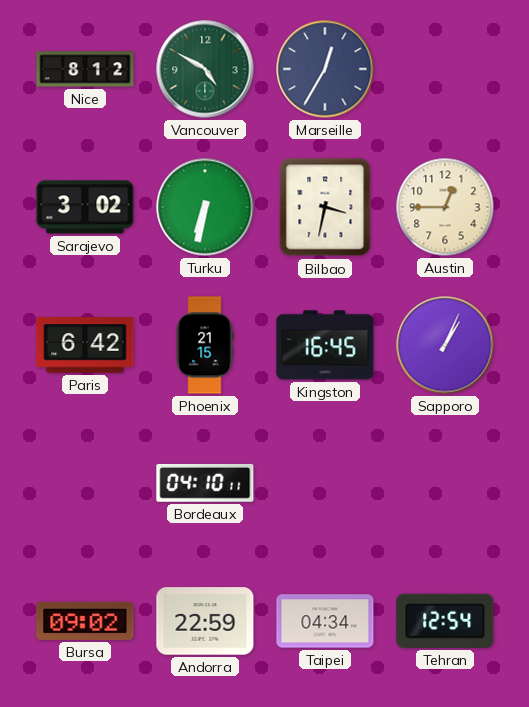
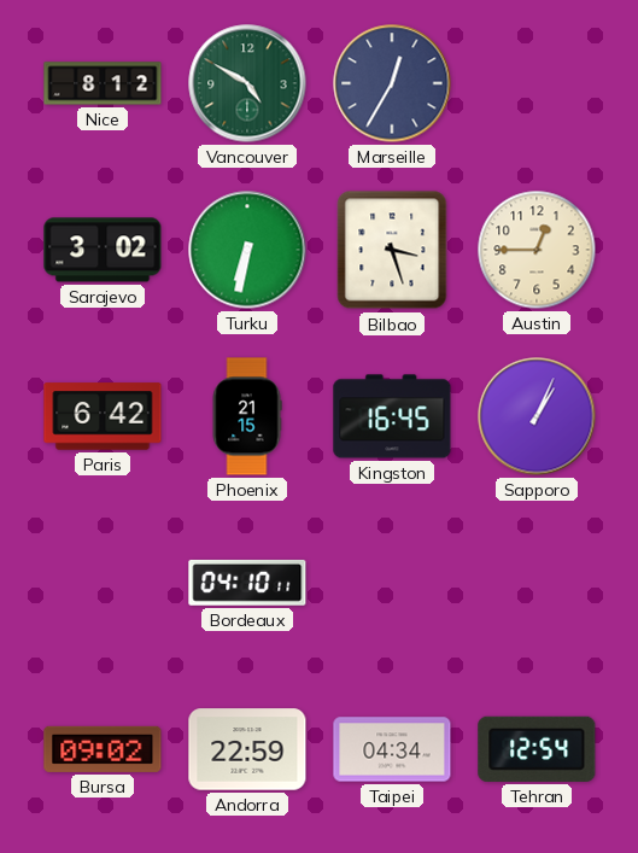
Bilbao: 3:32 -> 3:27
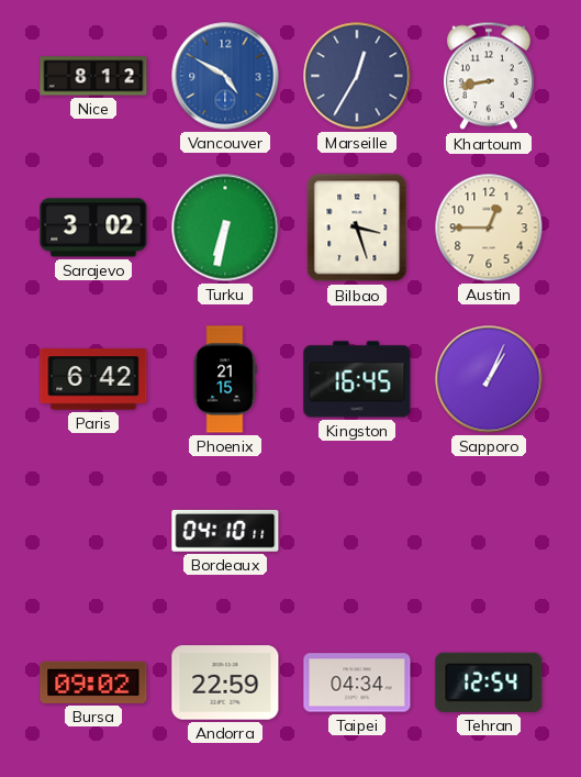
Vancouver dial: green -> blue
Khartoum: none -> 8:43
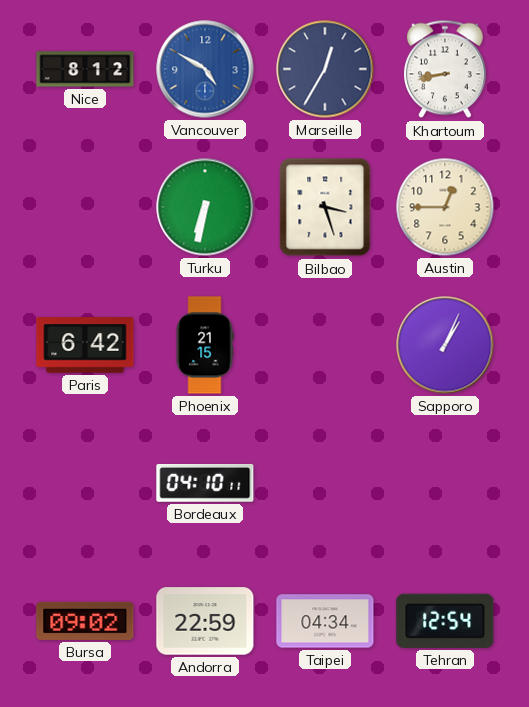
Sarajevo: 3:02 -> none
Kingston: 16:45 -> none
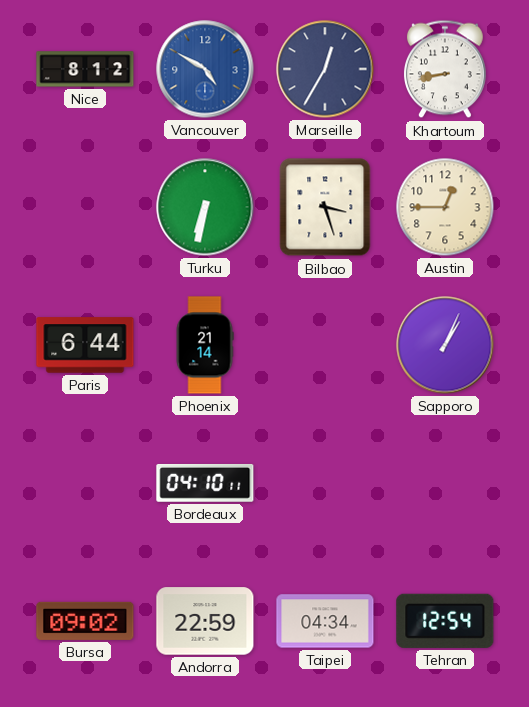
Paris: 6:42 -> 6:44
Phoenix: 21:15 -> 21:14
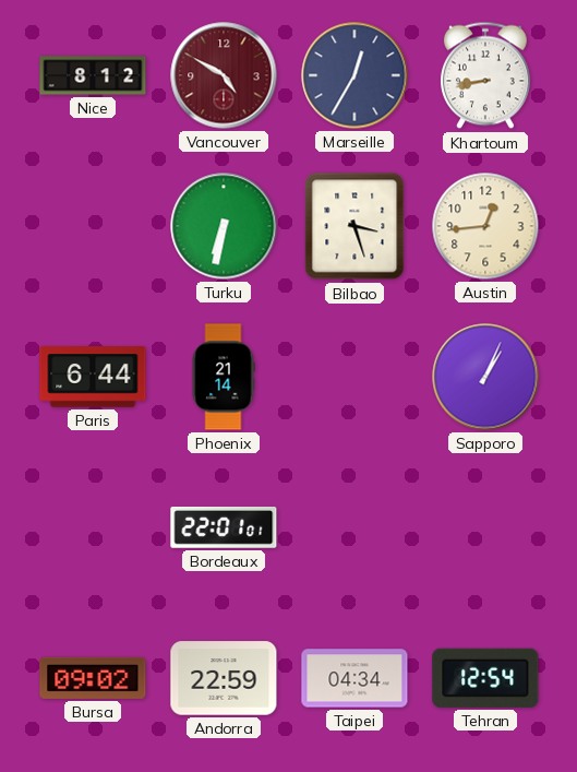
Vancouver dial: blue -> burgundy
Austin: 12:45 -> 12:44
Bordeaux: 04:10 -> 22:01
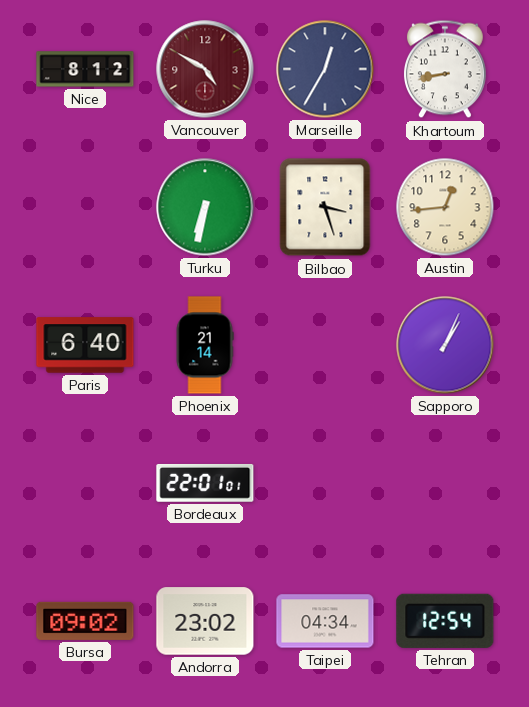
Paris: 6:44 -> 6:40
Andorra: 22:59 -> 23:02
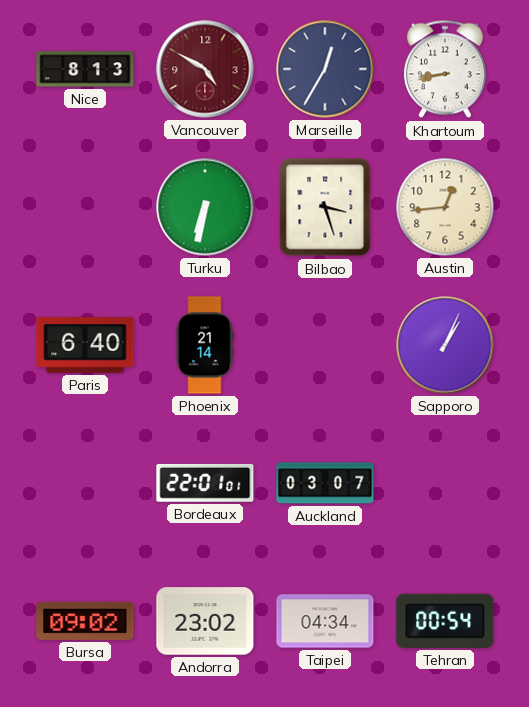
Nice: 8:12 -> 8:13
Auckland: none -> 03:07
Tehran: 12:54 -> 00:54
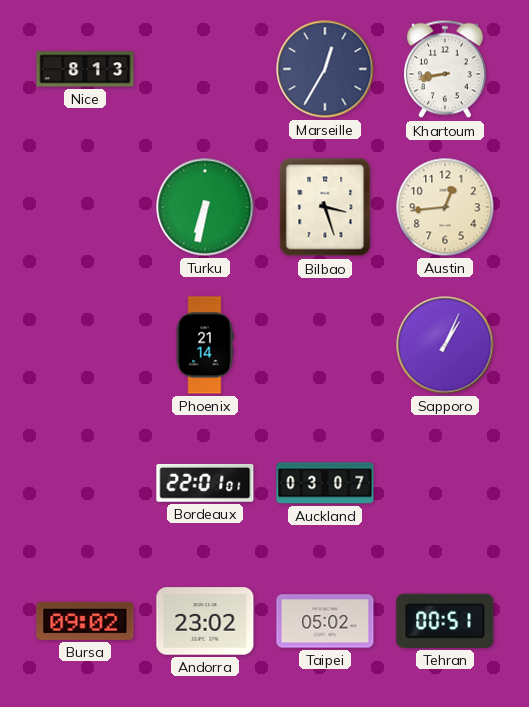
Vancouver: 4:50 -> none
Paris: 6:40 -> none
Taipei: 04:34 -> 05:02
Tehran: 00:54 -> 00:51
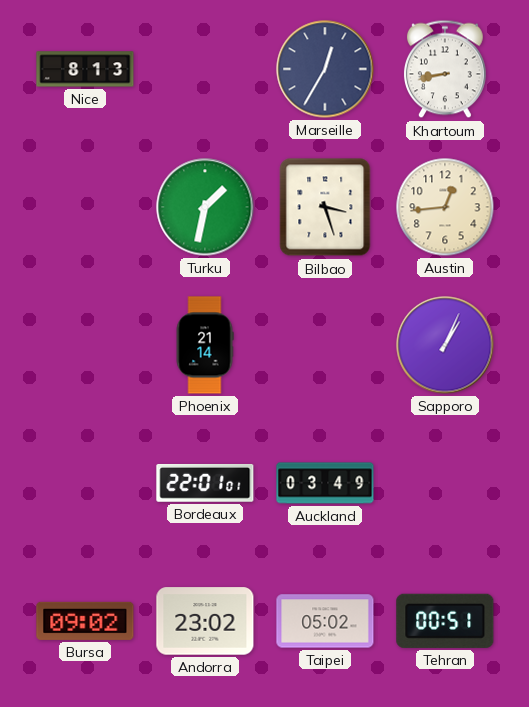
Turku: 6:32 -> 1:32
Auckland: 03:07 -> 03:49
